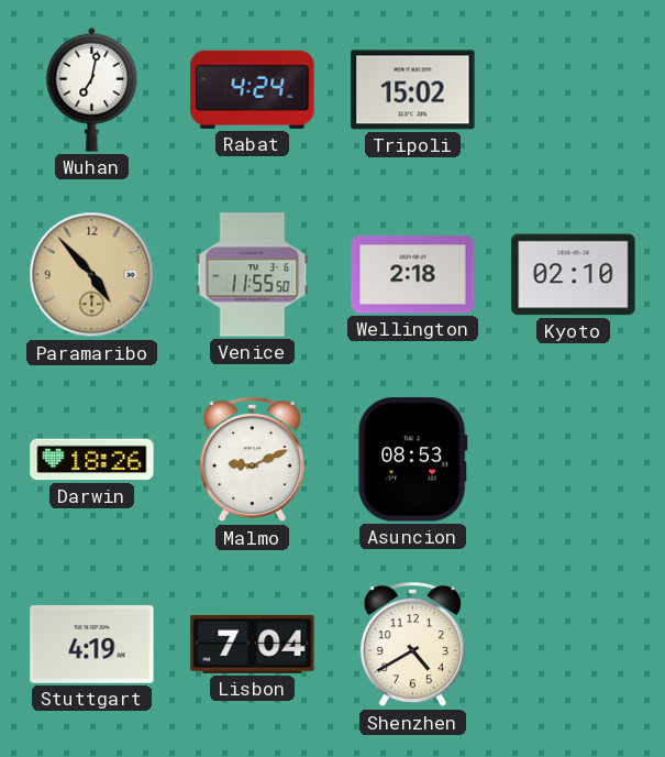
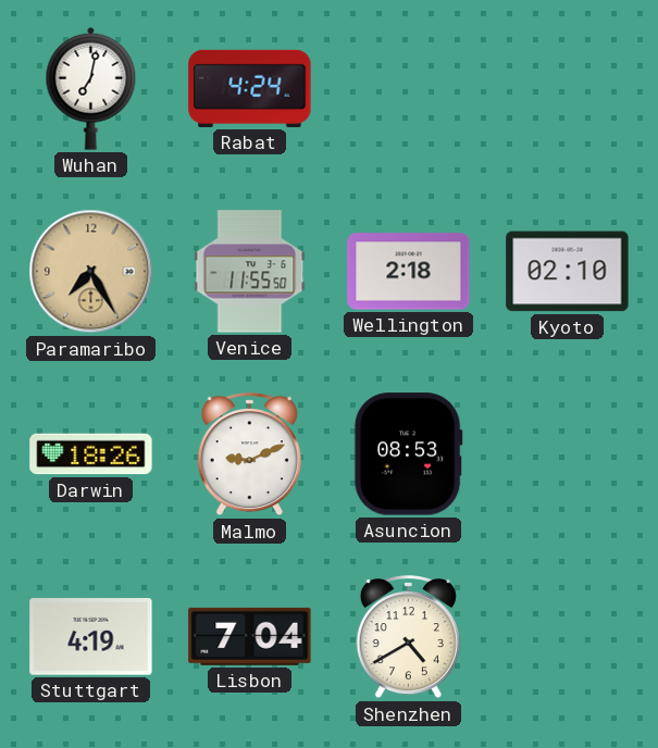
Tripoli: 15:02 -> none
Paramaribo: 4:53 -> 7:25
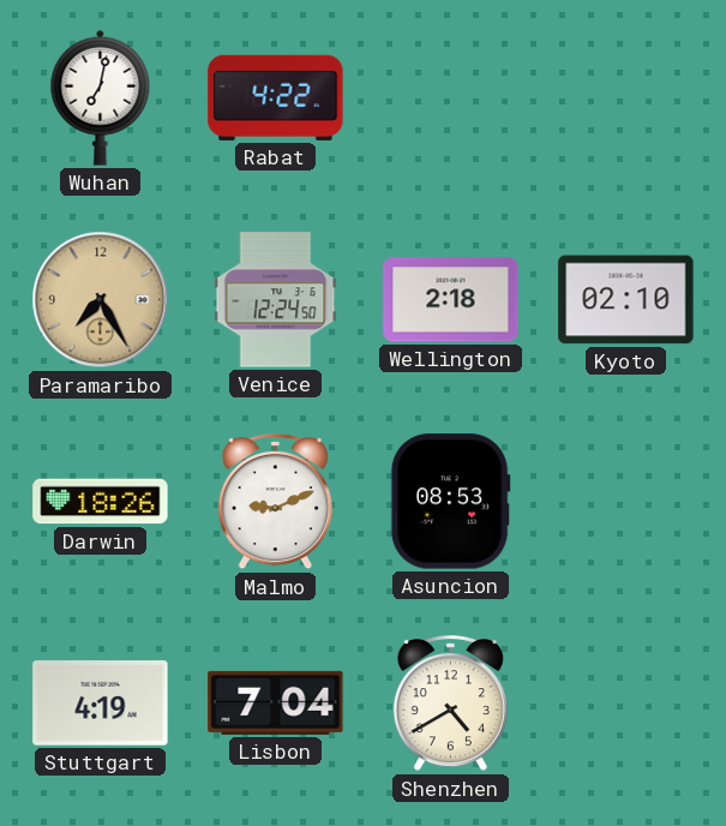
Rabat: 4:24 -> 4:22
Venice: 11:55 -> 12:24
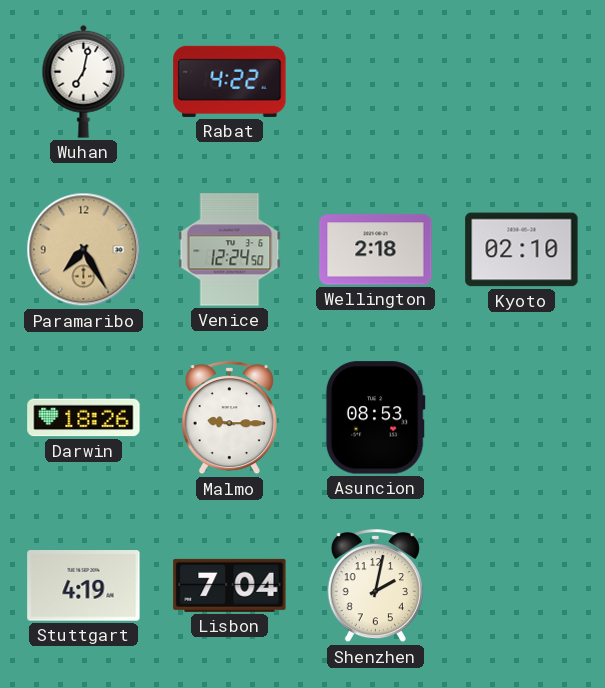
Malmo: 9:11 -> 9:15
Shenzhen: 4:40 -> 2:02
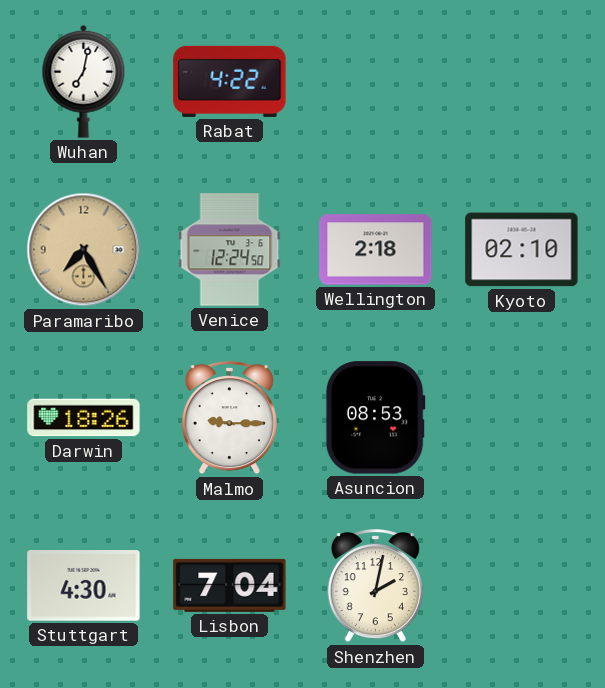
Stuttgart: 4:19 -> 4:30
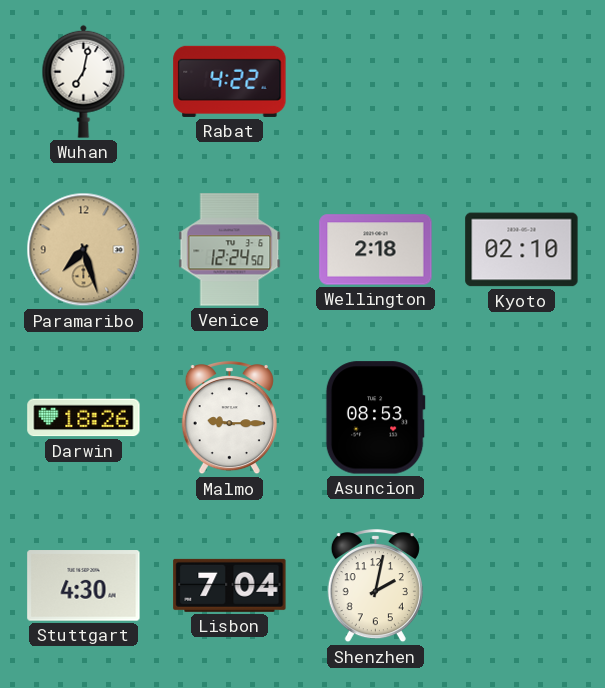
Paramaribo: 7:25 -> 7:27
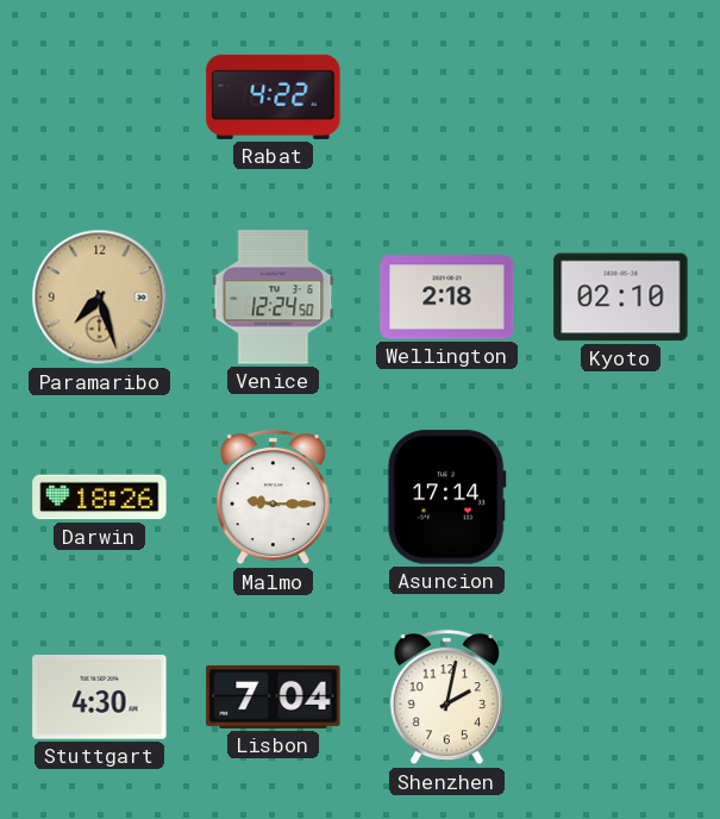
Wuhan: 7:02 -> none
Asuncion: 08:53 -> 17:14
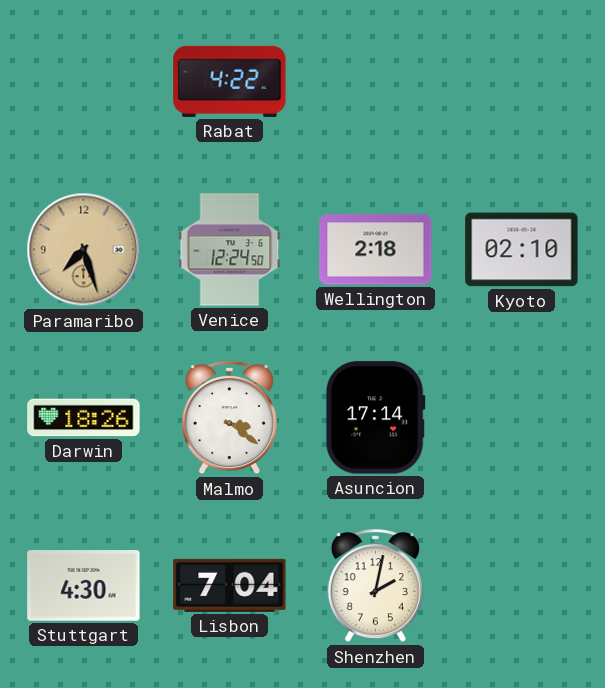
Malmo: 9:15 -> 3:21
